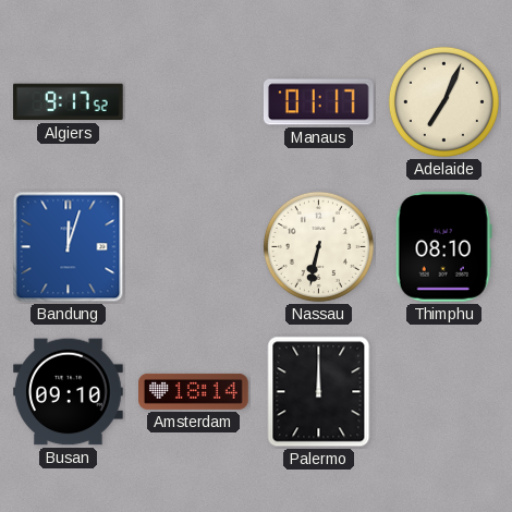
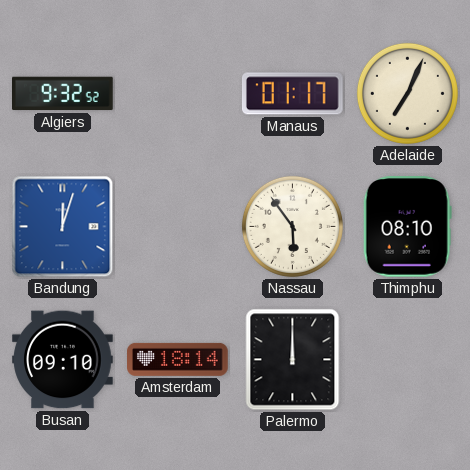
Algiers: 9:17 -> 9:32
Nassau: 6:32 -> 5:54
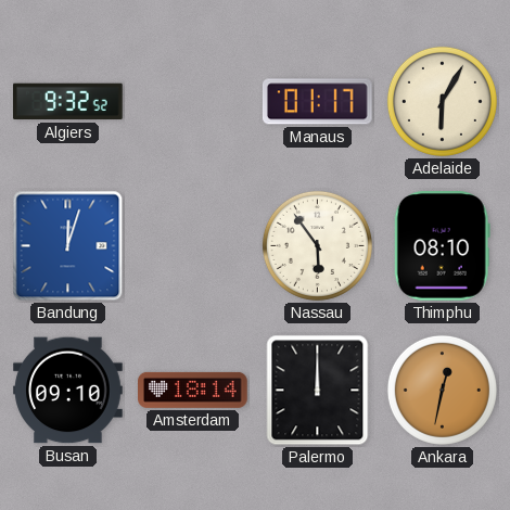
Adelaide: 7:04 -> 6:05
Ankara: none -> 12:32
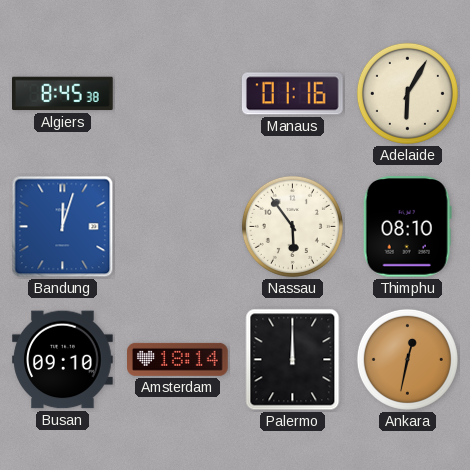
Algiers: 9:32 -> 8:45
Manaus: 01:17 -> 01:16
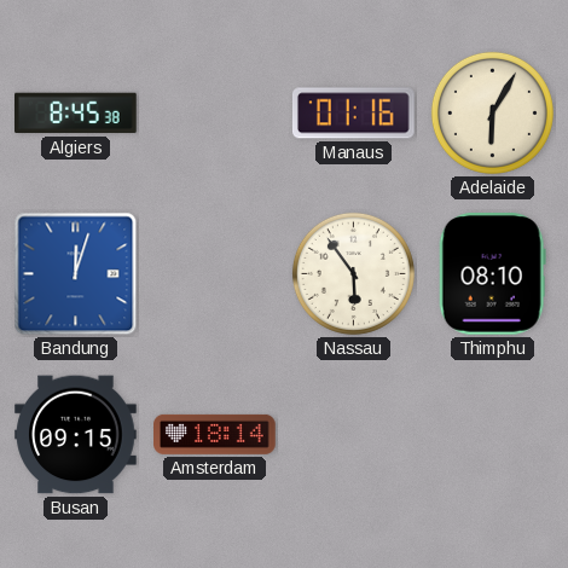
Busan: 09:10 -> 09:15
Palermo: 12:00 -> none
Ankara: 12:32 -> none
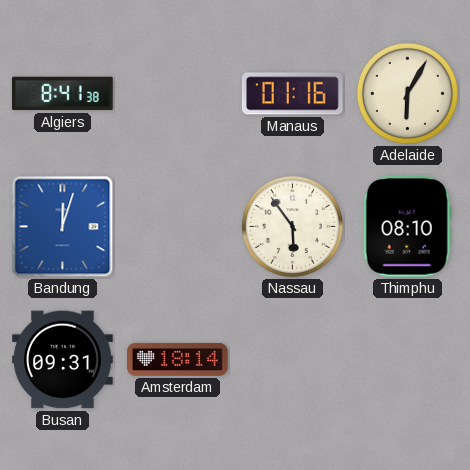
Algiers: 8:45 -> 8:41
Busan: 09:15 -> 09:31
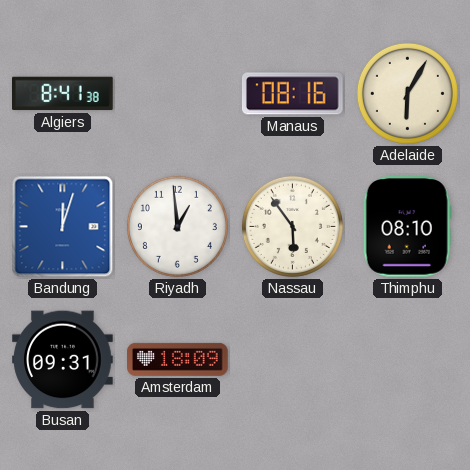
Manaus: 01:16 -> 08:16
Riyadh: none -> 12:59
Amsterdam: 18:14 -> 18:09
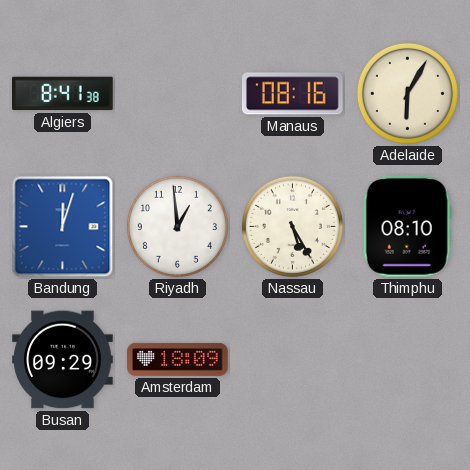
Nassau: 5:54 -> 5:25
Busan: 09:31 -> 09:29
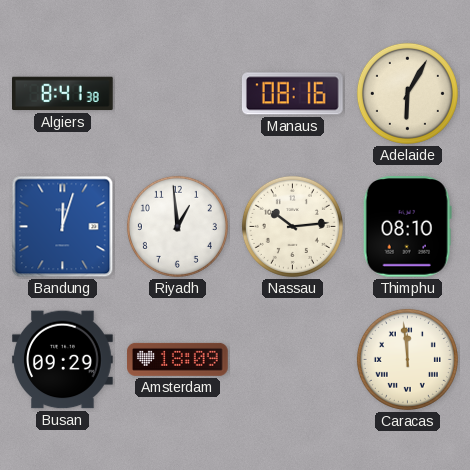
Nassau: 5:25 -> 10:14
Caracas: none -> 11:59
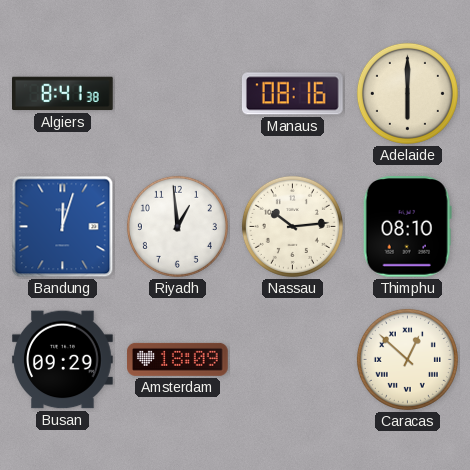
Adelaide: 6:05 -> 6:00
Caracas: 11:59 -> 12:52
